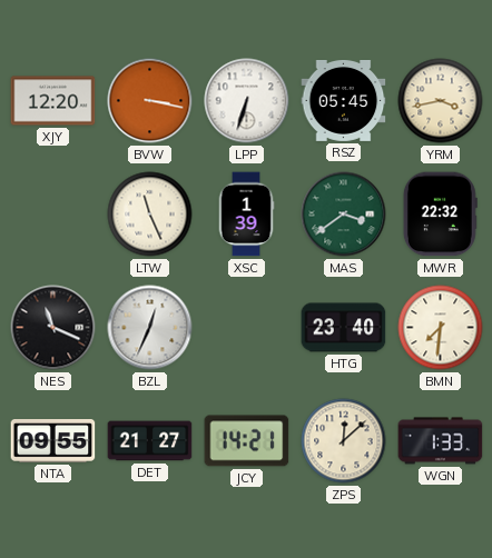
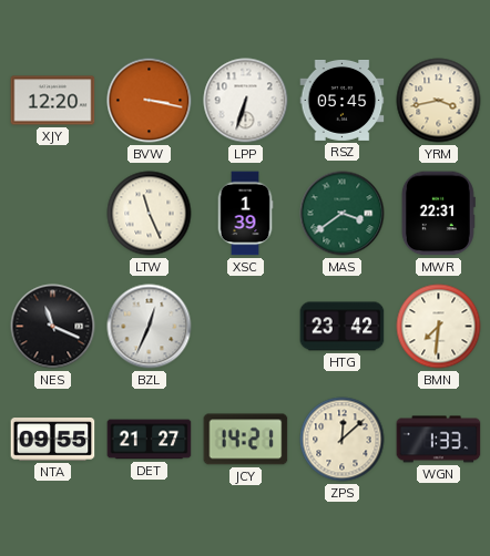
MWR: 22:32 -> 22:31
HTG: 23:40 -> 23:42
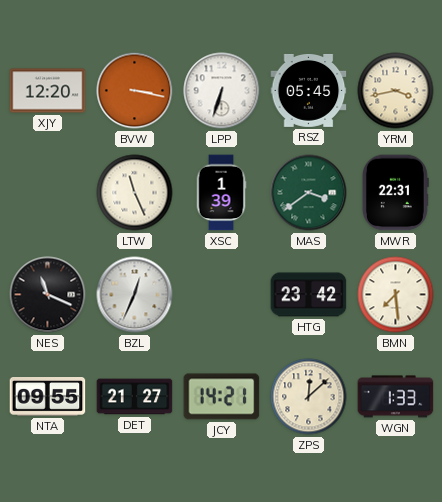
BMN: 7:31 -> 7:29
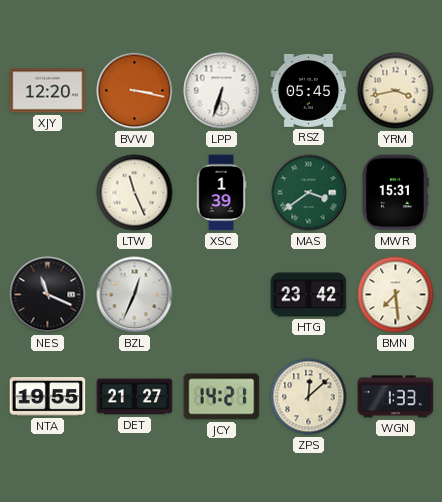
MWR: 22:31 -> 15:31
NTA: 09:55 -> 19:55
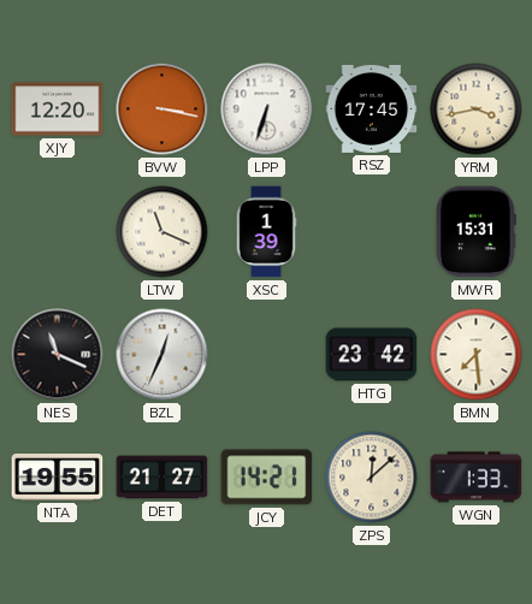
RSZ: 05:45 -> 17:45
LTW: 11:26 -> 11:19
MAS: 3:39 -> none
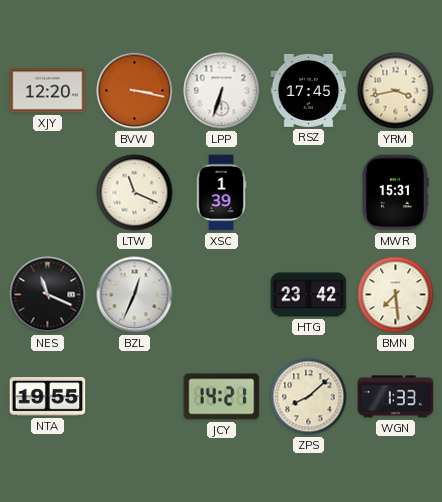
DET: 21:27 -> none
ZPS: 12:08 -> 8:08
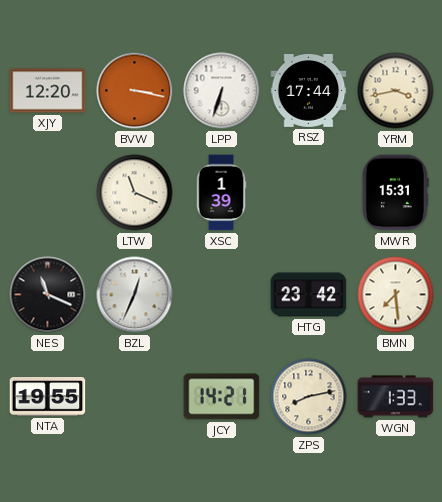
RSZ: 17:45 -> 17:44
ZPS: 8:08 -> 8:13
